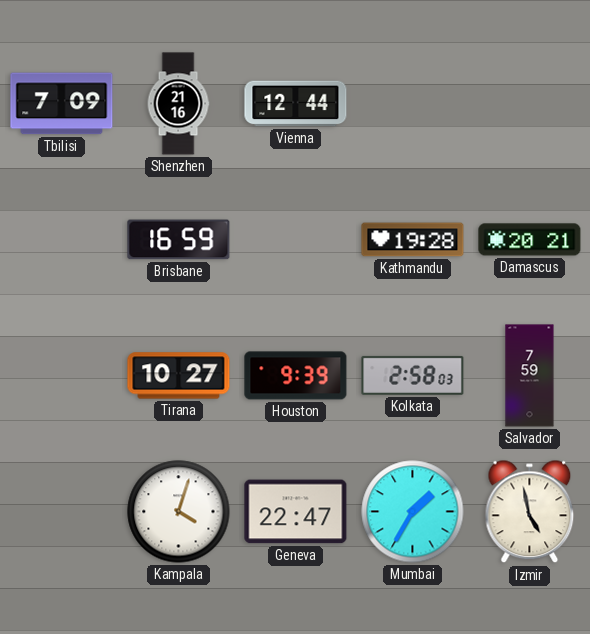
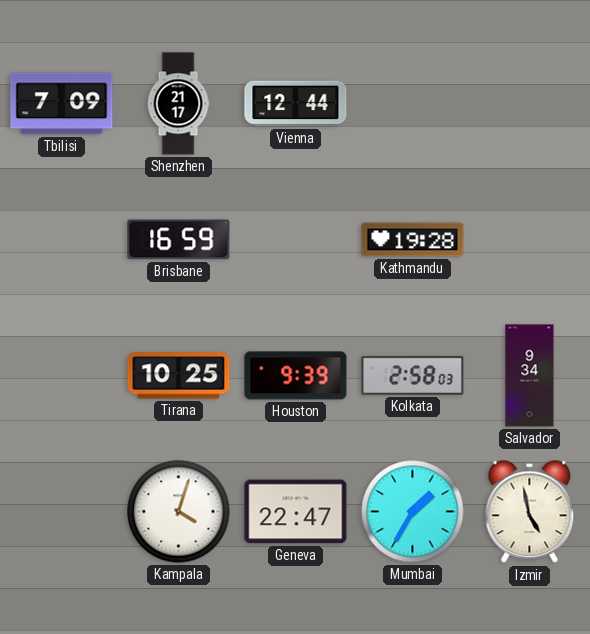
Shenzhen: 21:16 -> 21:17
Damascus: 20:21 -> none
Tirana: 10:27 -> 10:25
Salvador: 7:59 -> 9:34
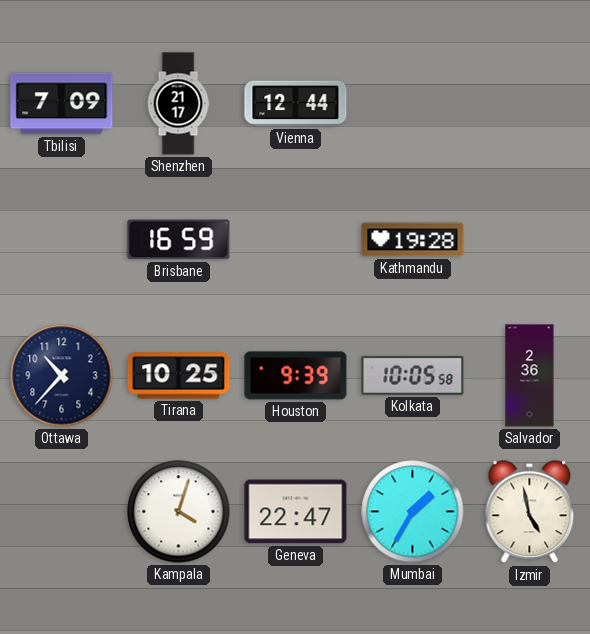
Ottawa: none -> 10:37
Kolkata: 2:58 -> 10:05
Salvador: 9:34 -> 2:36
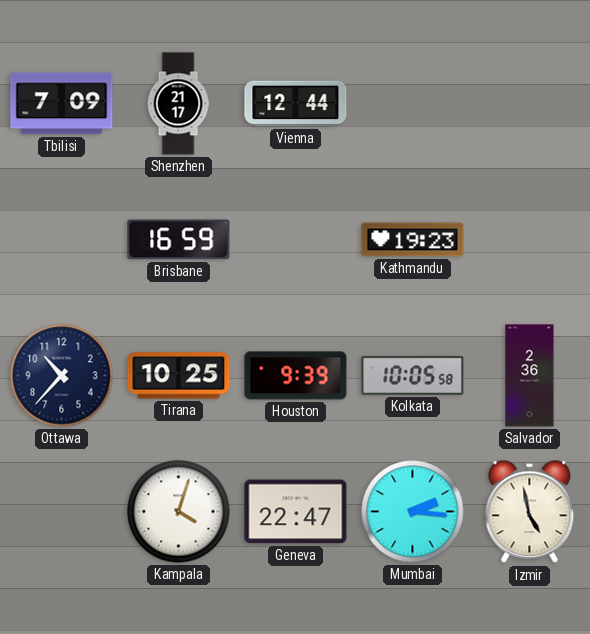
Kathmandu: 19:28 -> 19:23
Mumbai: 1:35 -> 2:16
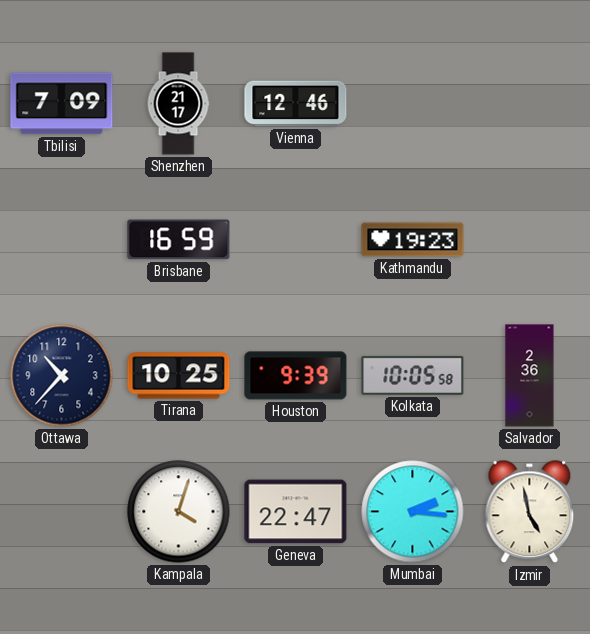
Vienna: 12:44 -> 12:46
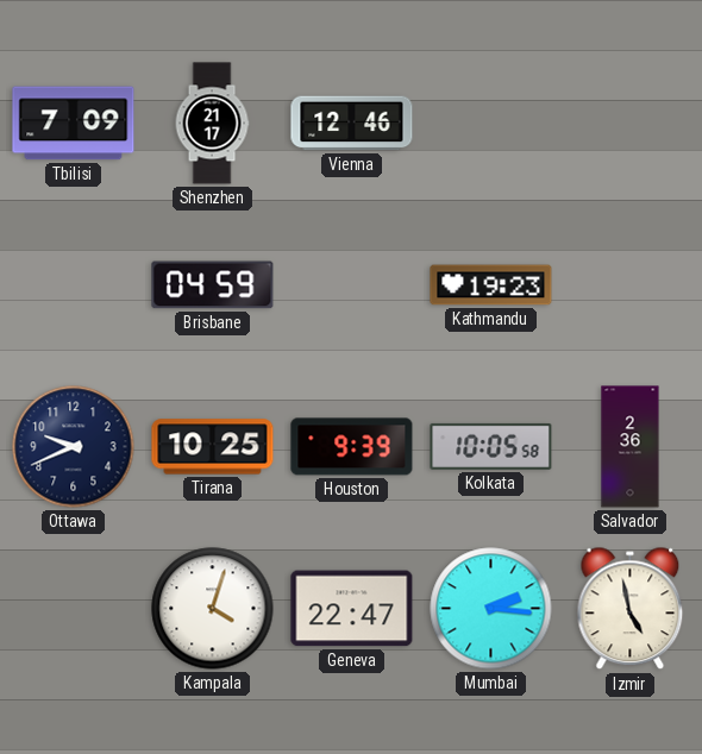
Brisbane: 16:59 -> 04:59
Ottawa: 10:37 -> 9:41
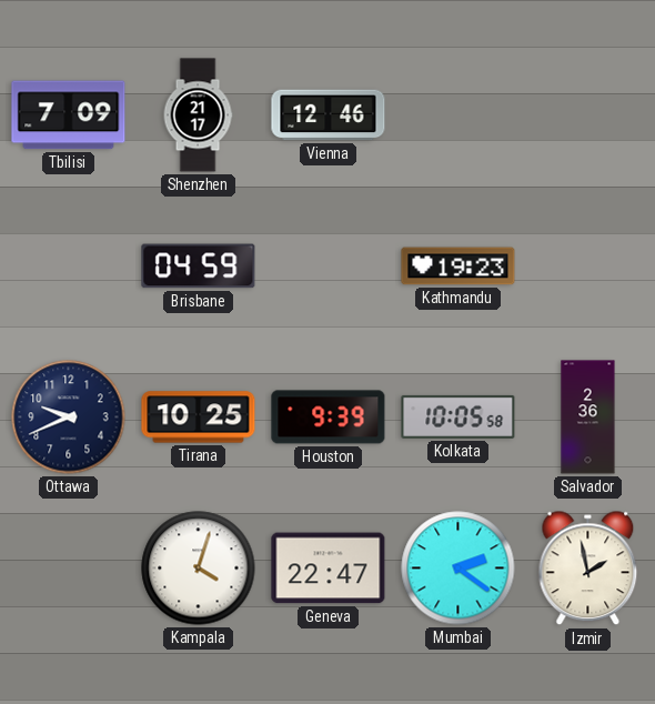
Mumbai: 2:16 -> 2:21
Izmir: 4:58 -> 1:58
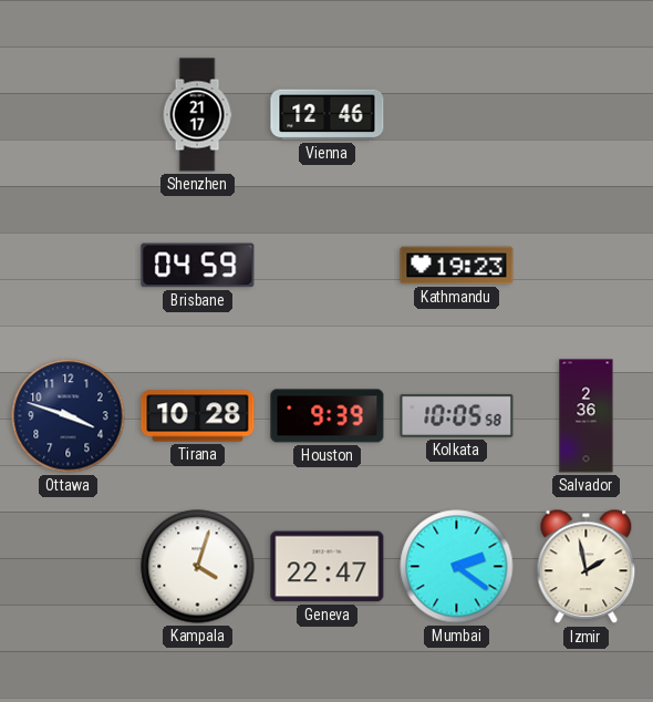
Tbilisi: 7:09 -> none
Ottawa: 9:41 -> 3:48
Tirana: 10:25 -> 10:28
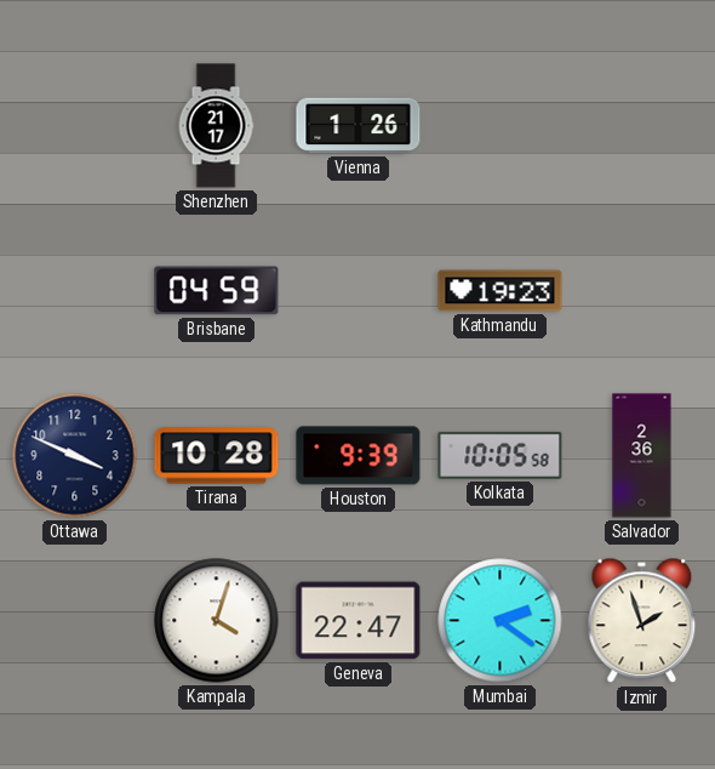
Vienna: 12:46 -> 1:26
Ottawa: 3:48 -> 3:49
Izmir: 1:58 -> 1:57
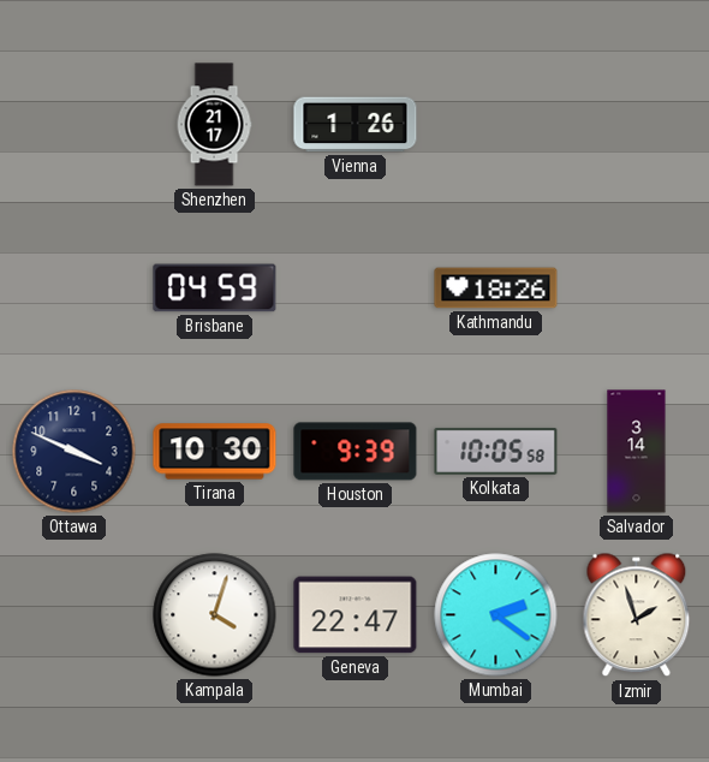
Kathmandu: 19:23 -> 18:26
Tirana: 10:28 -> 10:30
Salvador: 2:36 -> 3:14
